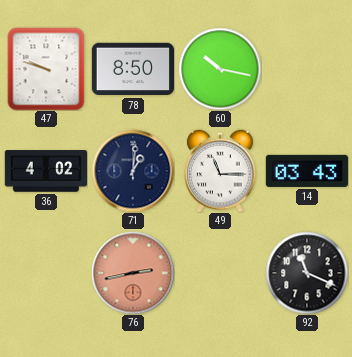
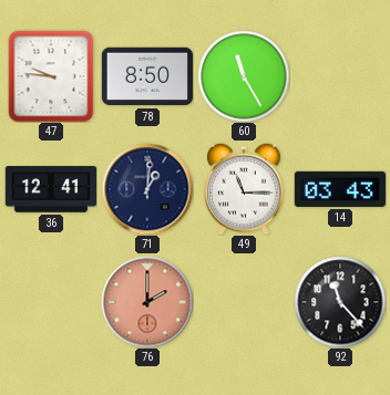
47: 9:48 -> 9:46
60: 10:17 -> 11:25
36: 4:02 -> 12:41
76: 2:43 -> 2:00
92: 11:19 -> 11:23
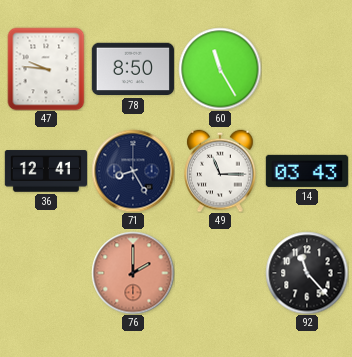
71: 1:01 -> 8:25
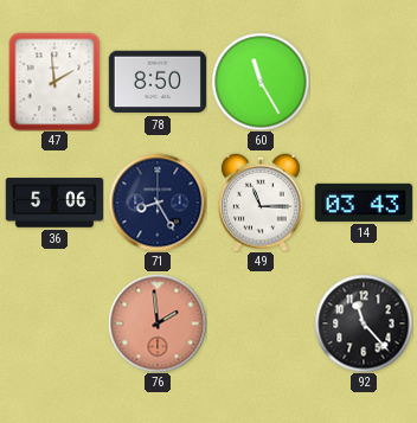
47: 9:46 -> 1:59
36: 12:41 -> 5:06
76: 2:00 -> 1:59
